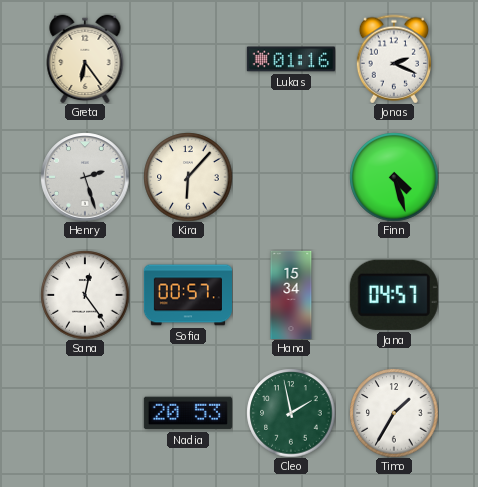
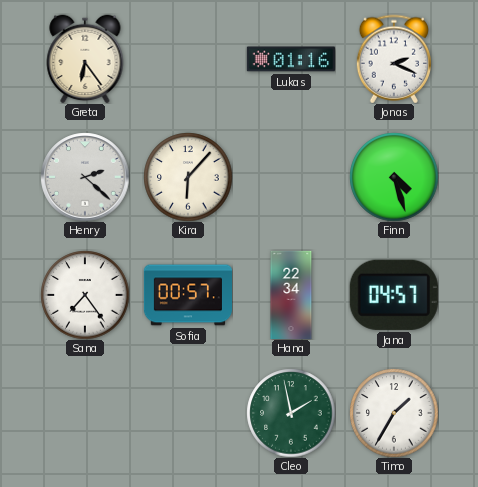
Henry: 2:27 -> 2:22
Sana: 12:24 -> 7:24
Hana: 15:34 -> 22:34
Nadia: 20:53 -> none
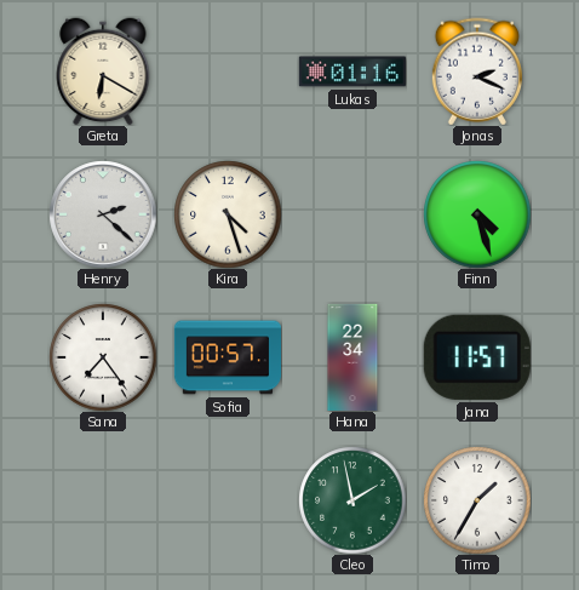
Greta: 6:24 -> 6:20
Kira: 6:07 -> 4:27
Jana: 04:57 -> 11:57
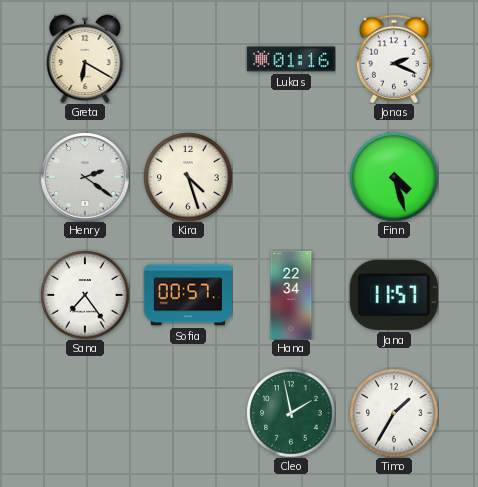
Henry: 2:22 -> 2:21
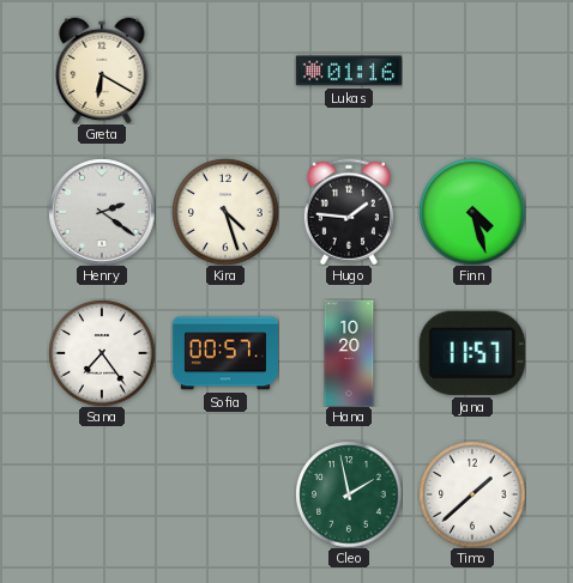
Jonas: 2:19 -> none
Hugo: none -> 1:46
Hana: 22:34 -> 10:20
Timo: 1:35 -> 1:38
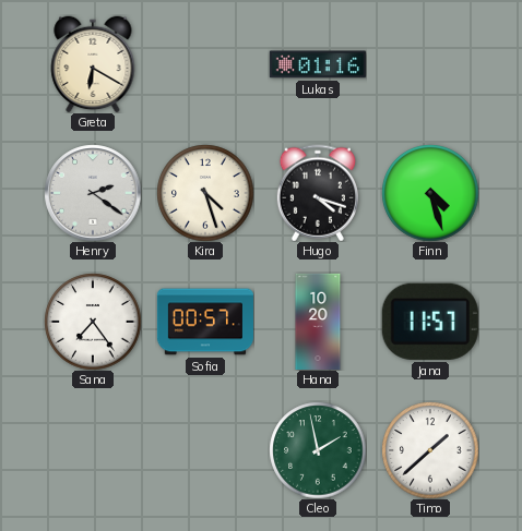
Hugo: 1:46 -> 4:18
